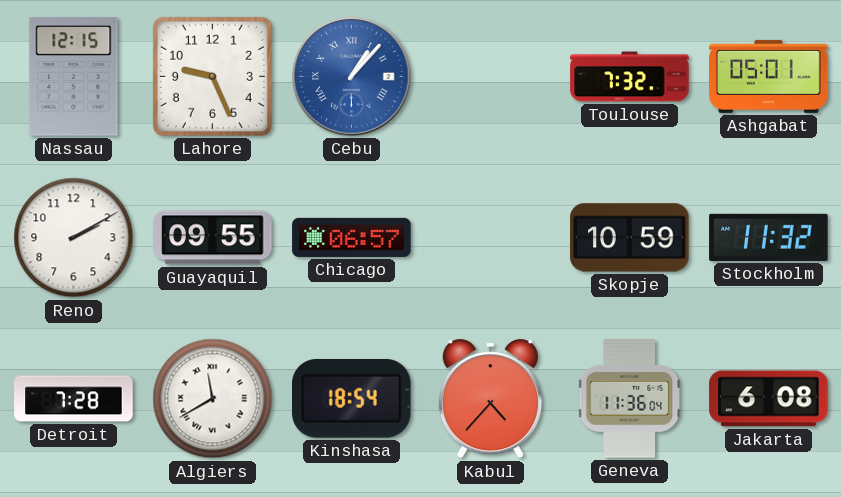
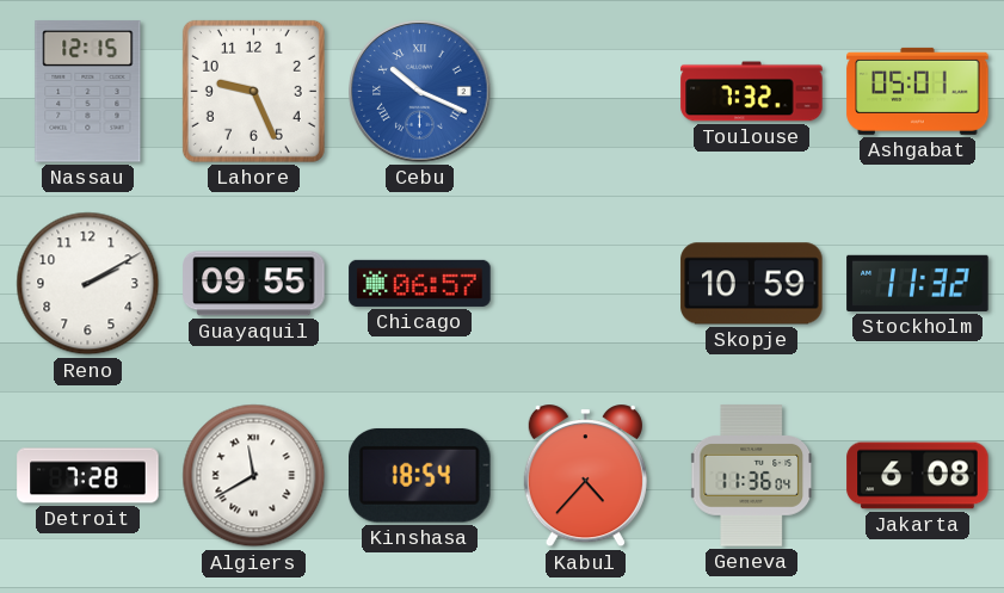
Cebu: 1:07 -> 10:19
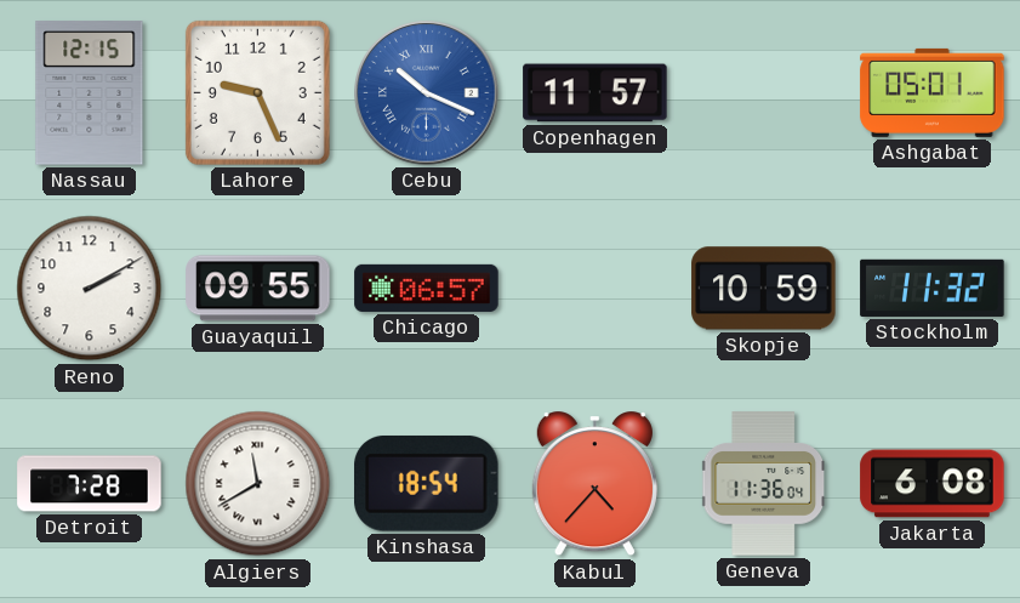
Copenhagen: none -> 11:57
Toulouse: 7:32 -> none
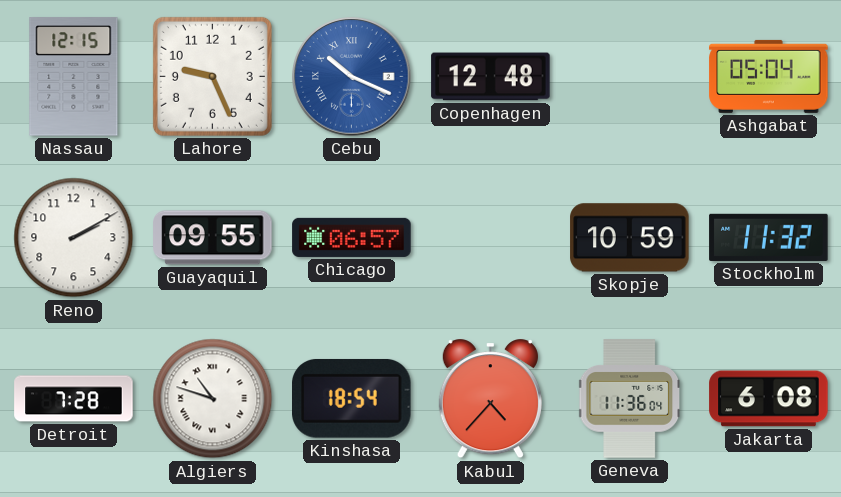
Copenhagen: 11:57 -> 12:48
Ashgabat: 05:01 -> 05:04
Algiers: 11:40 -> 10:48
